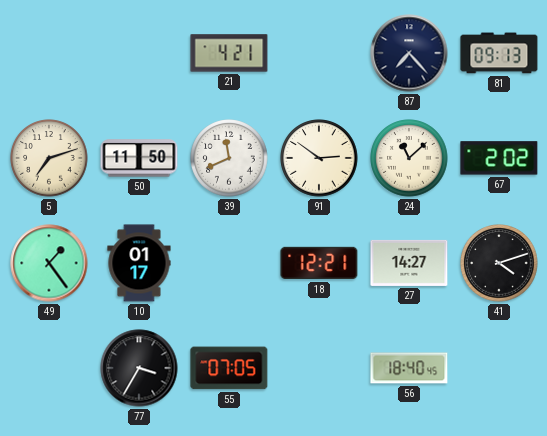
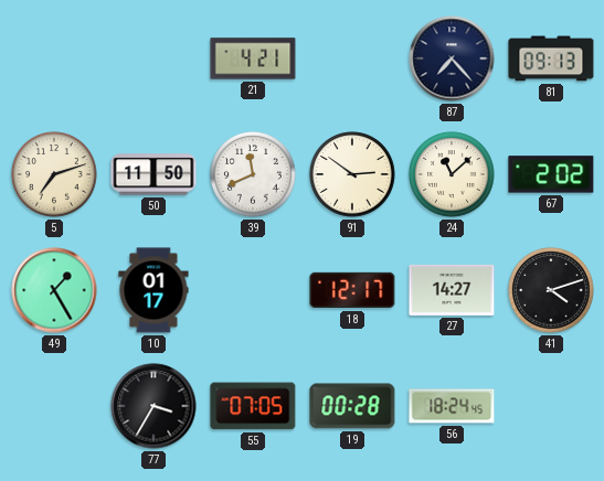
49: 1:24 -> 1:25
18: 12:21 -> 12:17
19: none -> 00:28
56: 18:40 -> 18:24
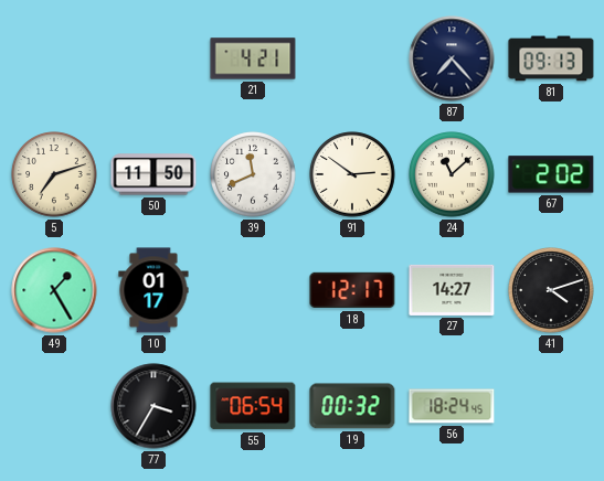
55: 07:05 -> 06:54
19: 00:28 -> 00:32
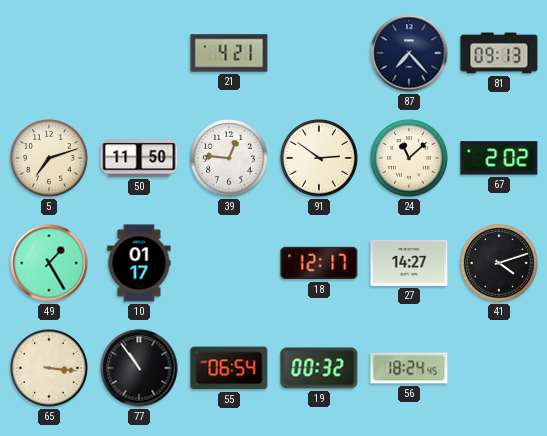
39: 11:41 -> 12:46
65: none -> 3:16
77: 3:35 -> 10:54
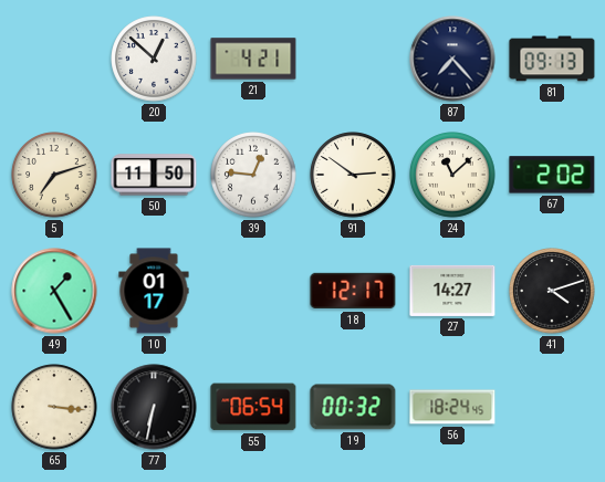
20: none -> 12:52
77: 10:54 -> 6:32
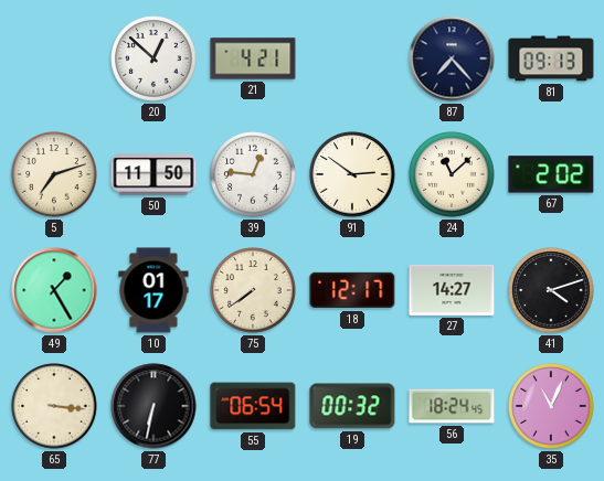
75: none -> 7:39
35: none -> 11:04
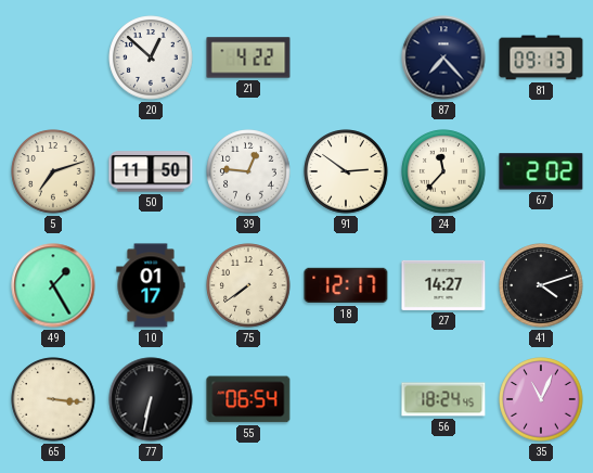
21: 4:21 -> 4:22
24: 11:08 -> 11:37
19: 00:32 -> none
